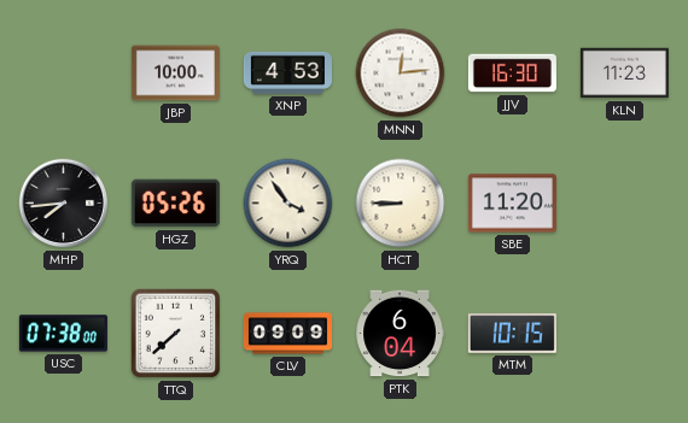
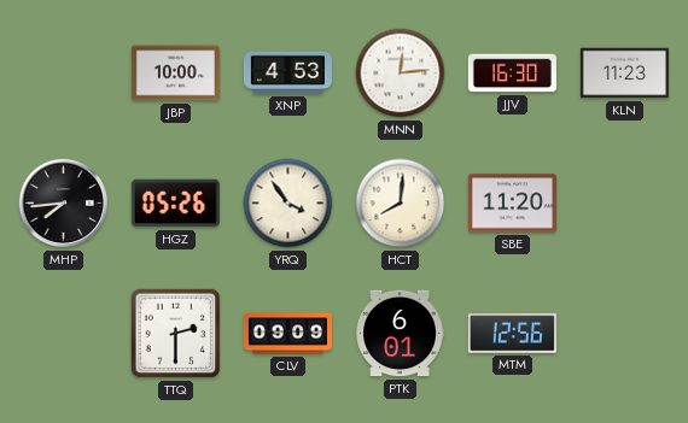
HCT: 8:45 -> 8:01
USC: 07:38 -> none
TTQ: 7:38 -> 2:30
PTK: 6:04 -> 6:01
MTM: 10:15 -> 12:56
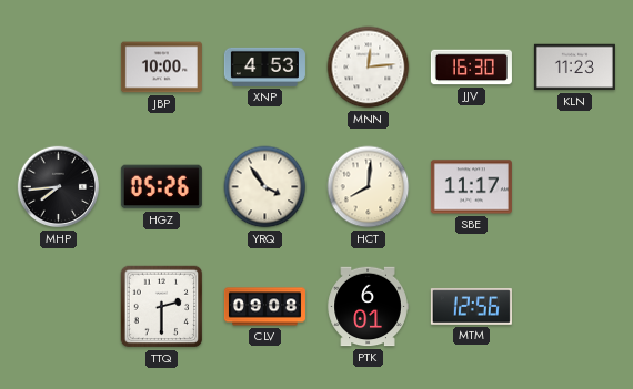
SBE: 11:20 -> 11:17
CLV: 09:09 -> 09:08
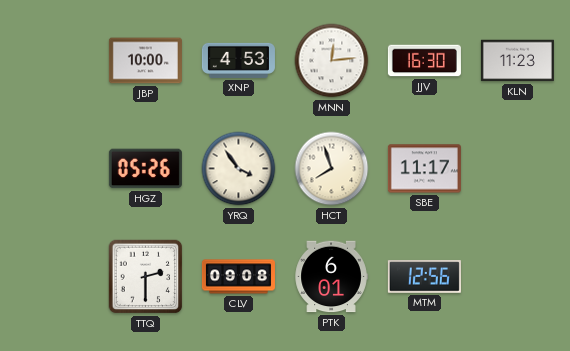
MHP: 7:44 -> none
HCT: 8:01 -> 7:57
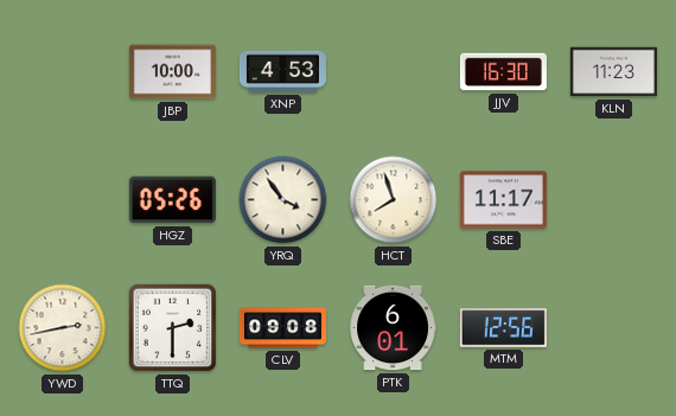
MNN: 12:14 -> none
YWD: none -> 2:43
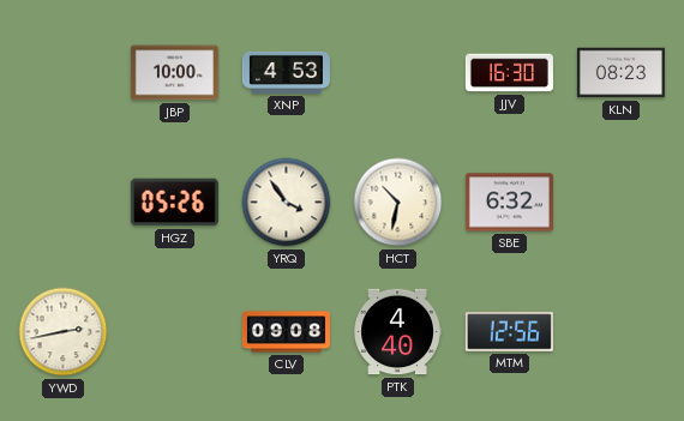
KLN: 11:23 -> 08:23
HCT: 7:57 -> 10:32
SBE: 11:17 -> 6:32
TTQ: 2:30 -> none
PTK: 6:01 -> 4:40
